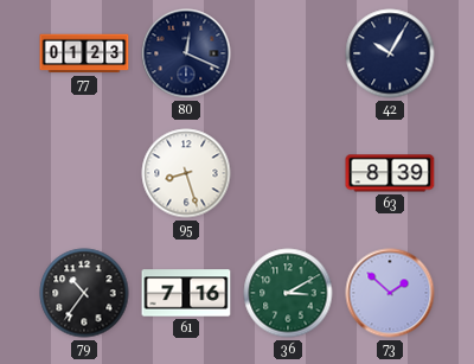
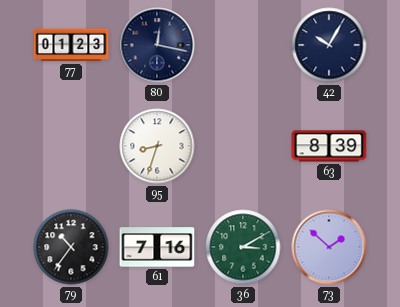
80: 12:19 -> 12:17
95: 8:27 -> 8:33
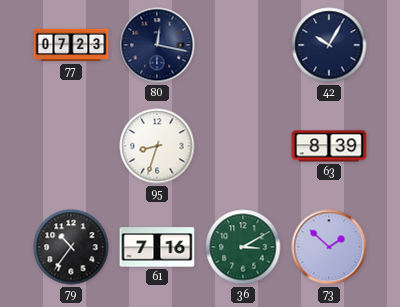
77: 01:23 -> 07:23
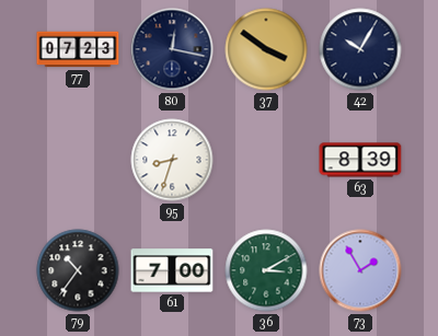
37: none -> 3:51
61: 7:16 -> 7:00
73: 1:52 -> 1:55
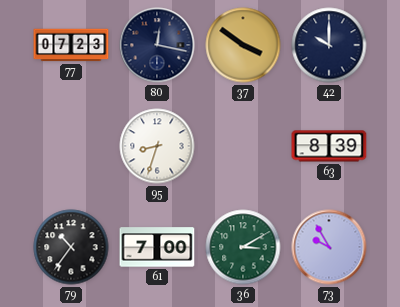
42: 10:05 -> 10:00
73: 1:55 -> 9:55
